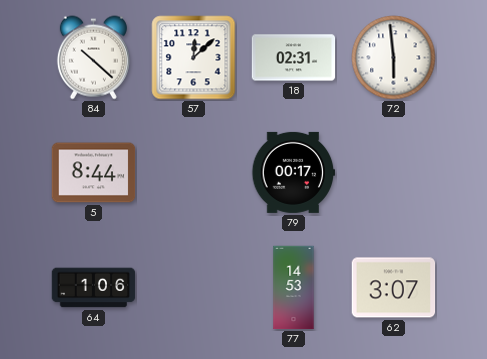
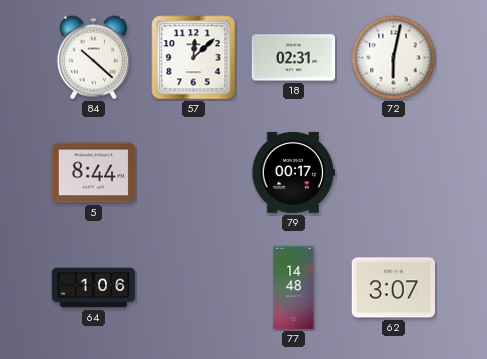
72: 5:59 -> 6:02
77: 14:53 -> 14:48
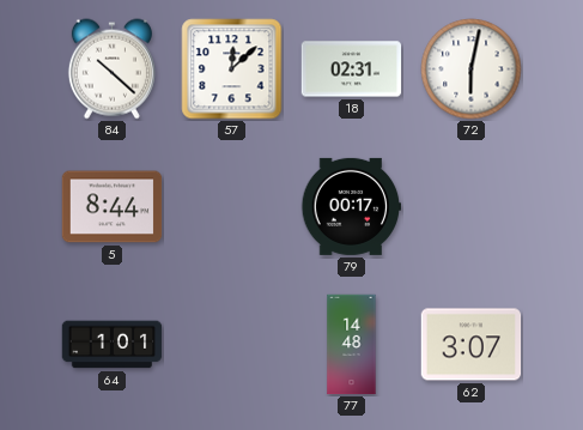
64: 1:06 -> 1:01
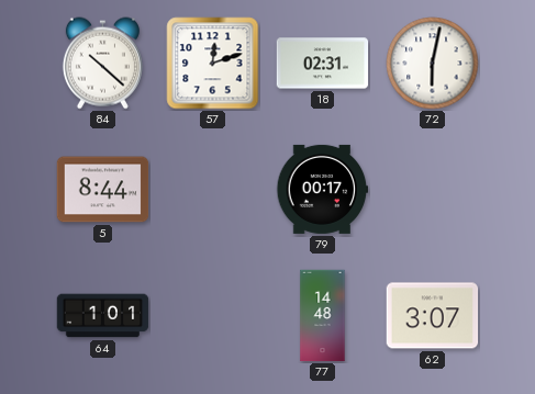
57: 12:08 -> 12:12
